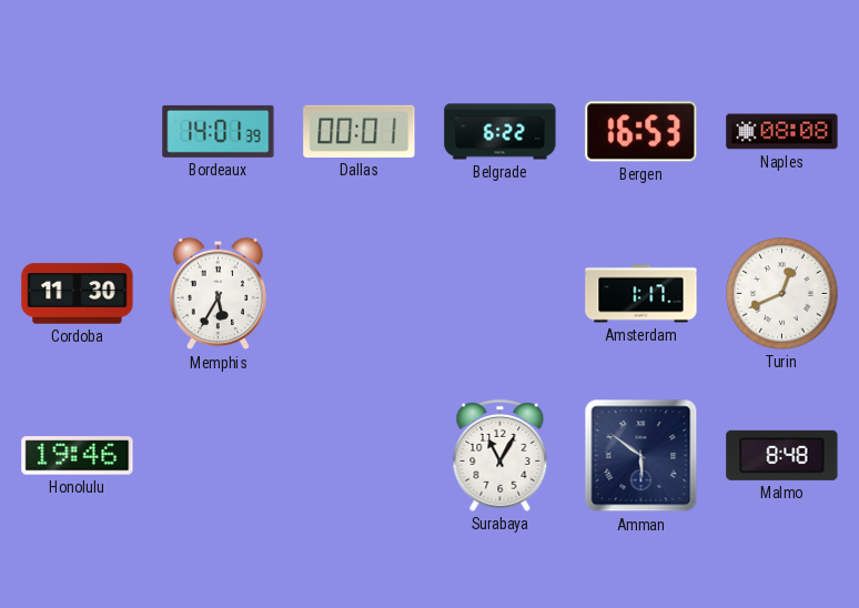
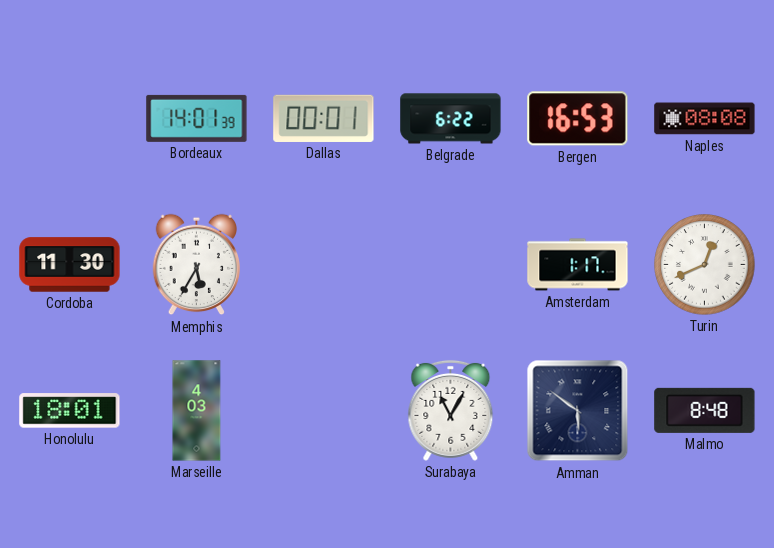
Honolulu: 19:46 -> 18:01
Marseille: none -> 4:03
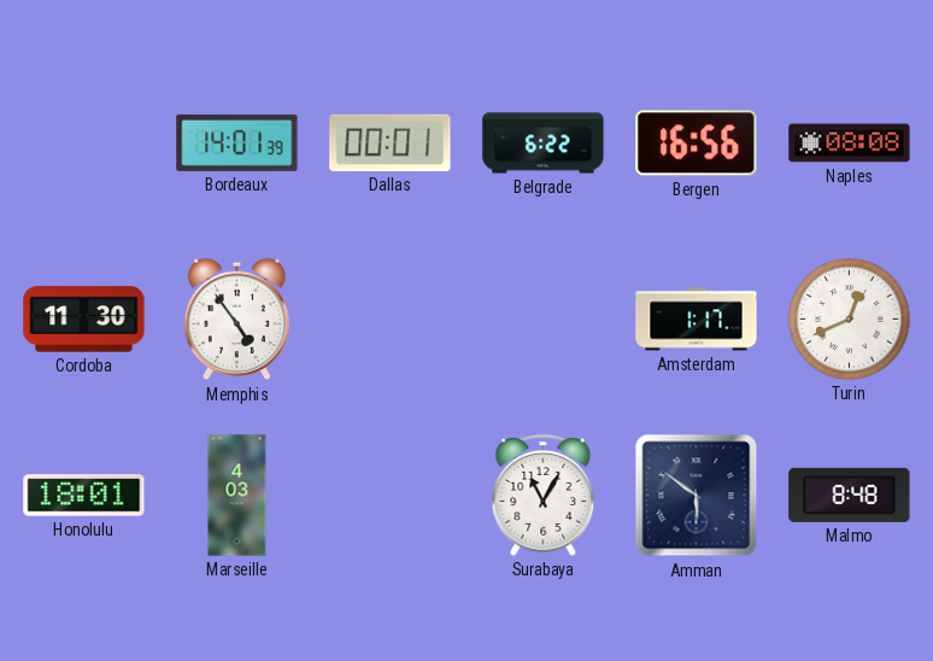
Bergen: 16:53 -> 16:56
Memphis: 5:35 -> 4:54
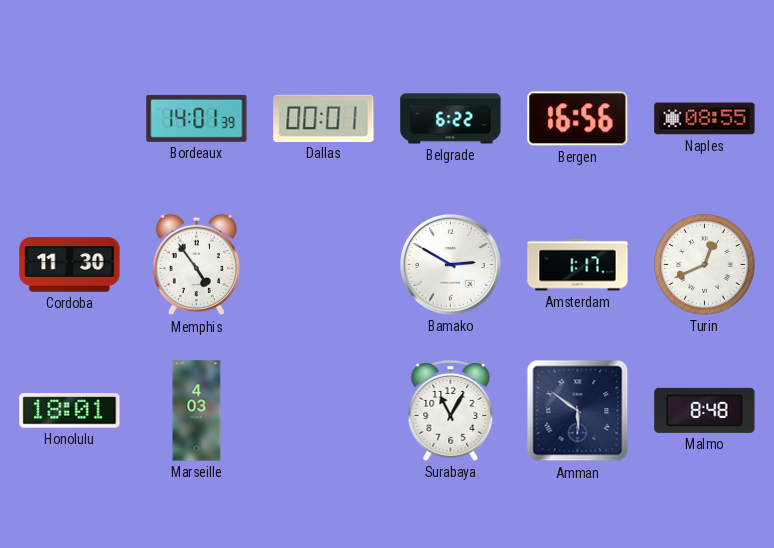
Naples: 08:08 -> 08:55
Bamako: none -> 2:50
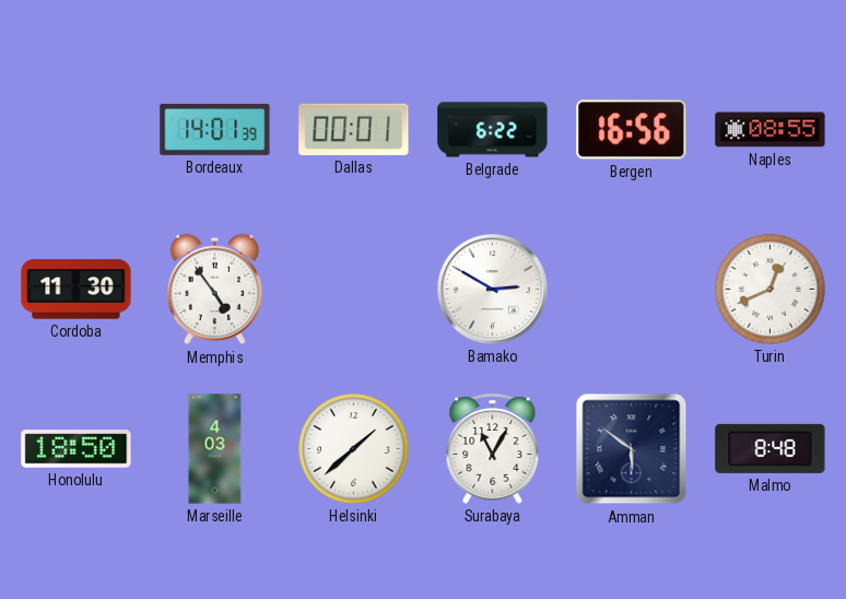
Amsterdam: 1:17 -> none
Honolulu: 18:01 -> 18:50
Helsinki: none -> 1:38
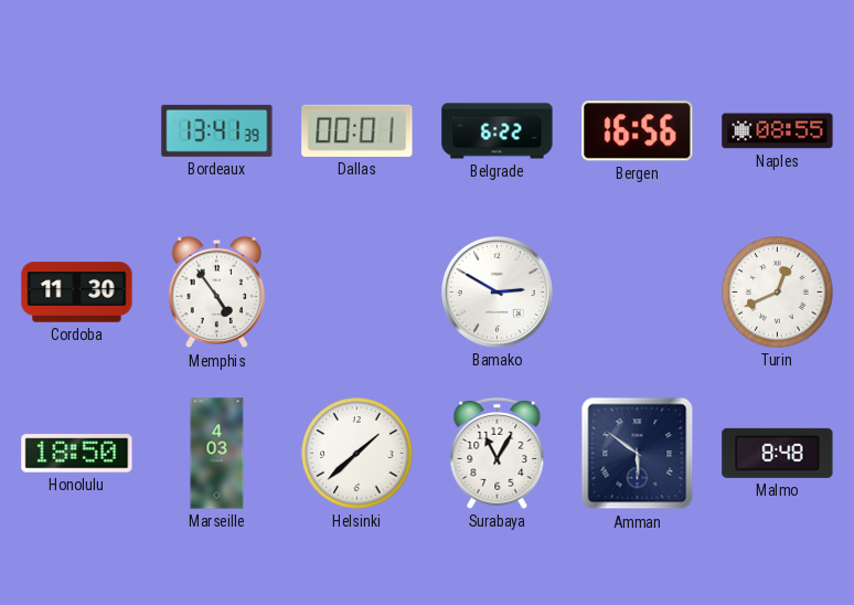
Bordeaux: 14:01 -> 13:41
